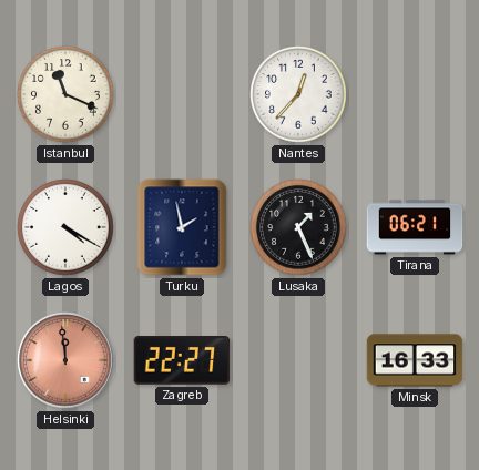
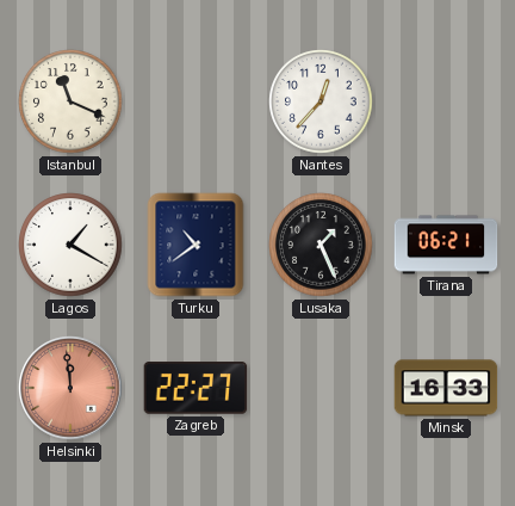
Lagos: 4:20 -> 1:20
Turku: 1:58 -> 10:39
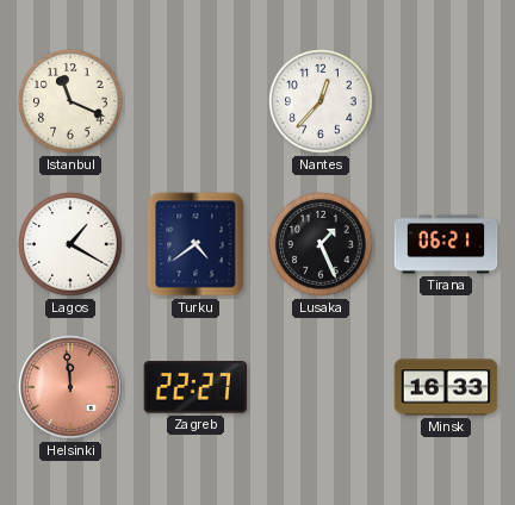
Turku: 10:39 -> 4:39
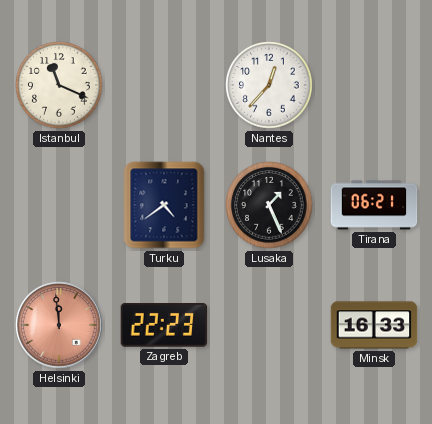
Lagos: 1:20 -> none
Zagreb: 22:27 -> 22:23
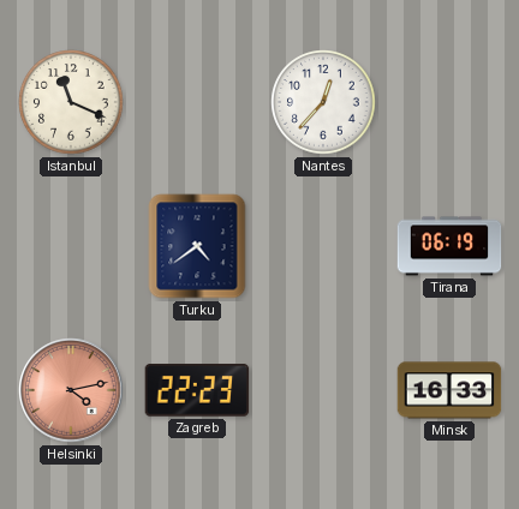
Lusaka: 1:26 -> none
Tirana: 06:21 -> 06:19
Helsinki: 11:59 -> 4:13
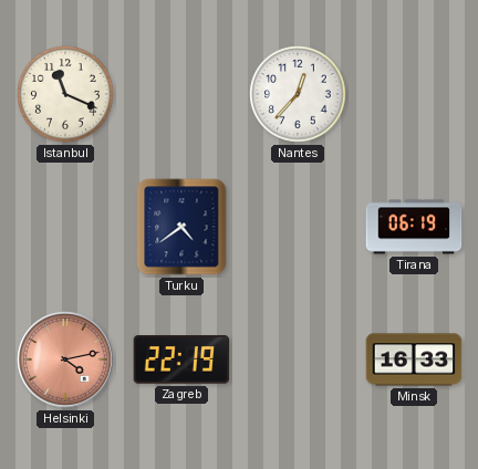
Zagreb: 22:23 -> 22:19
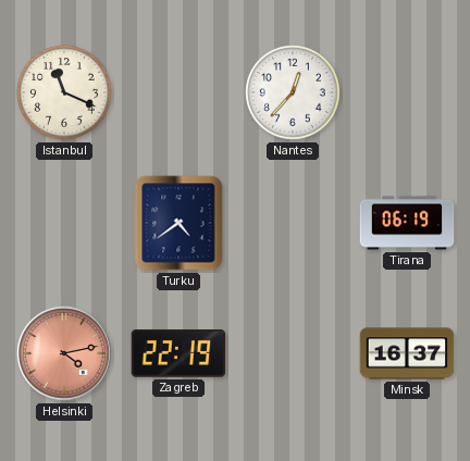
Minsk: 16:33 -> 16:37
